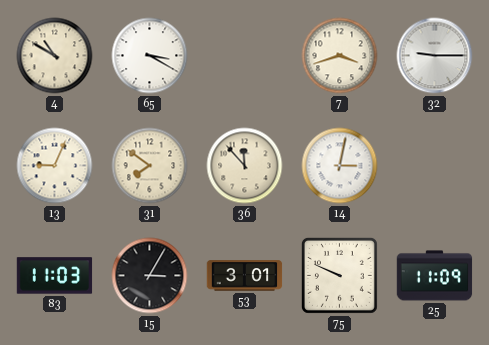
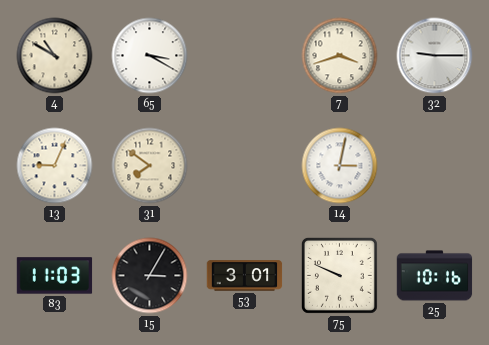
36: 11:53 -> none
25: 11:09 -> 10:16
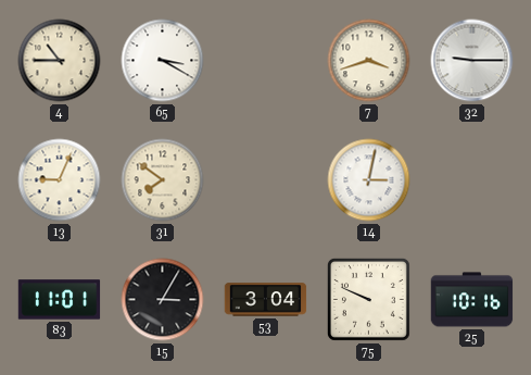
4: 10:50 -> 10:45
83: 11:03 -> 11:01
53: 3:01 -> 3:04
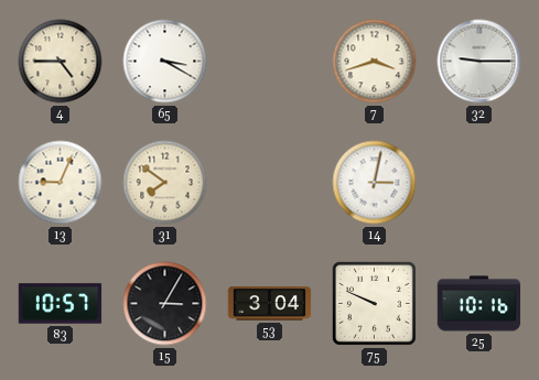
4: 10:45 -> 4:45
83: 11:01 -> 10:57
